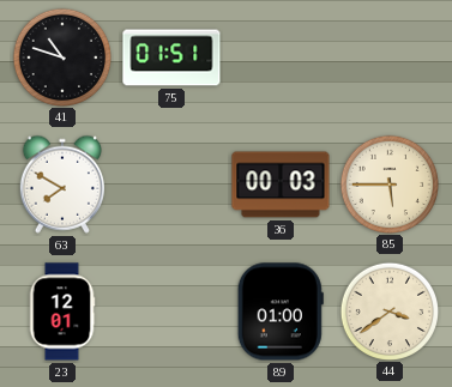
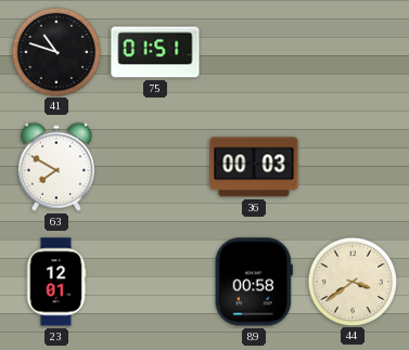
85: 5:45 -> none
89: 01:00 -> 00:58
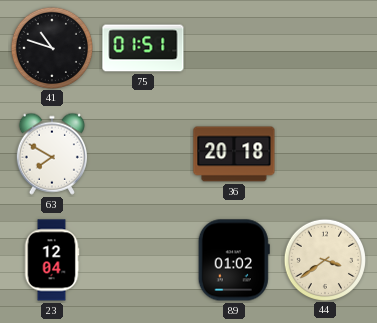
36: 00:03 -> 20:18
23: 12:01 -> 12:04
89: 00:58 -> 01:02
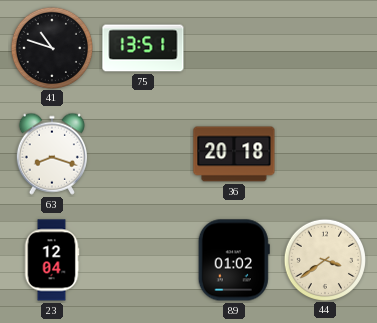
75: 01:51 -> 13:51
63: 7:50 -> 8:18
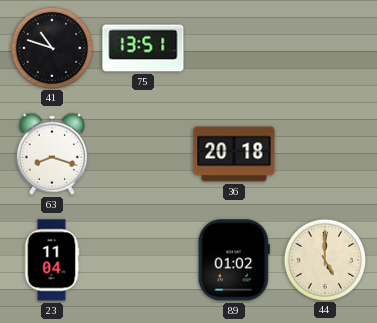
23: 12:04 -> 11:04
44: 3:39 -> 5:00
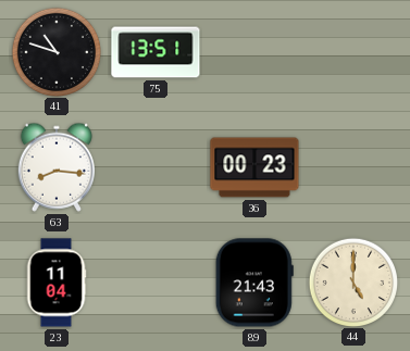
63: 8:18 -> 8:16
36: 20:18 -> 00:23
89: 01:02 -> 21:43
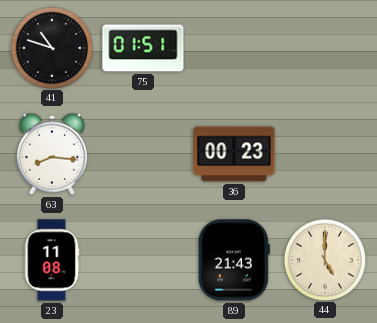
75: 13:51 -> 01:51
23: 11:04 -> 11:08
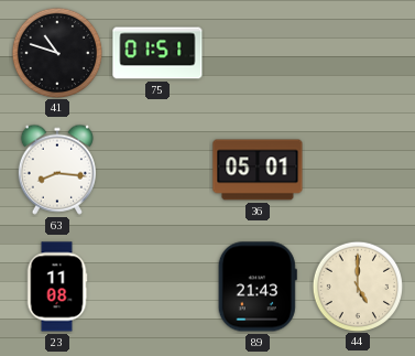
36: 00:23 -> 05:01
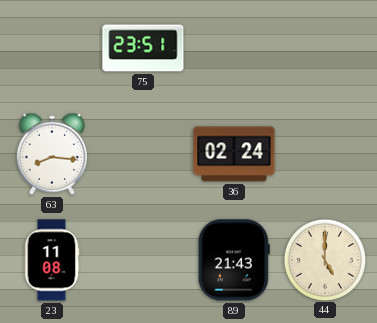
41: 10:48 -> none
75: 01:51 -> 23:51
36: 05:01 -> 02:24
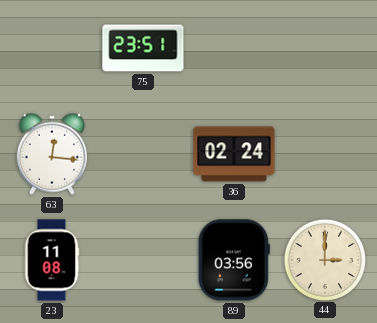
63: 8:16 -> 12:16
89: 21:43 -> 03:56
44: 5:00 -> 3:00
